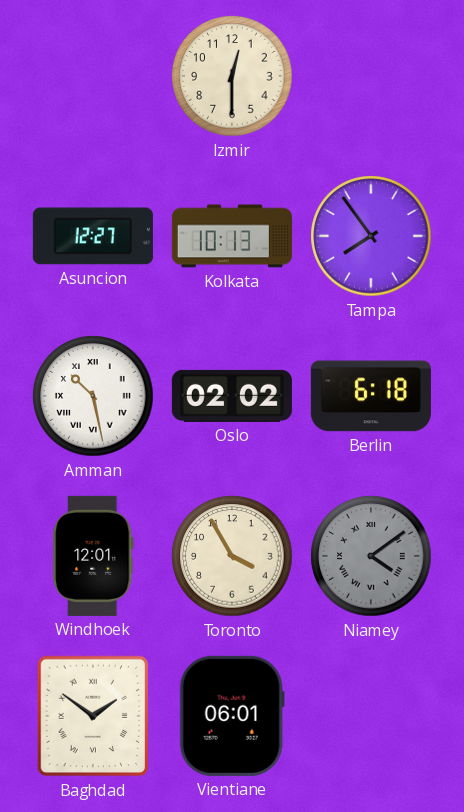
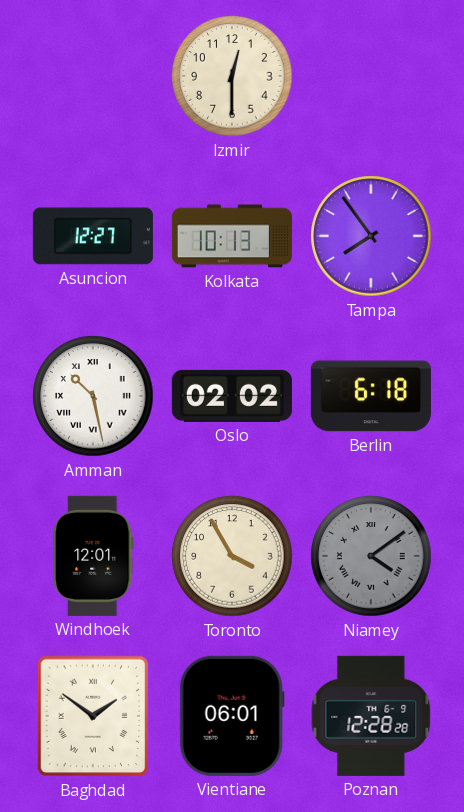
Poznan: none -> 12:28
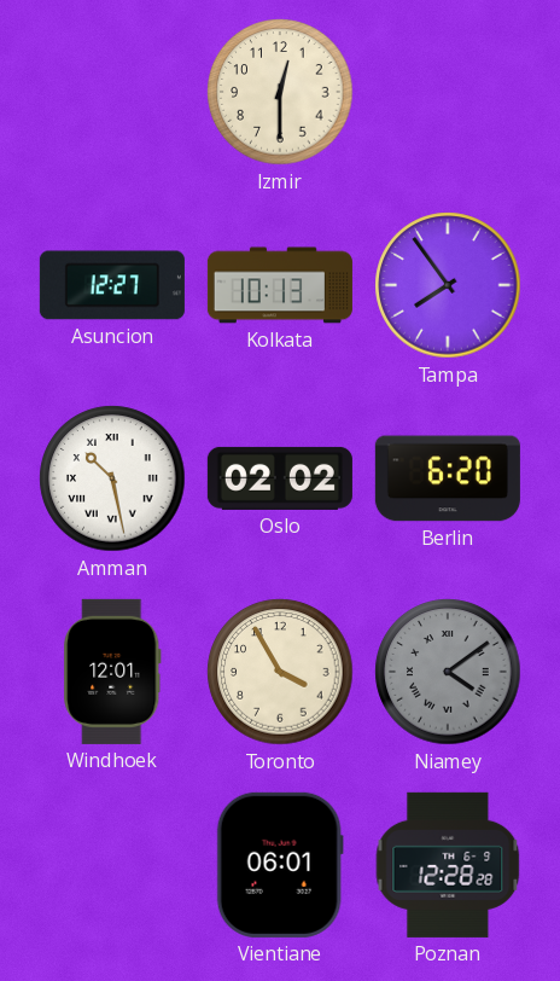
Berlin: 6:18 -> 6:20
Baghdad: 1:51 -> none
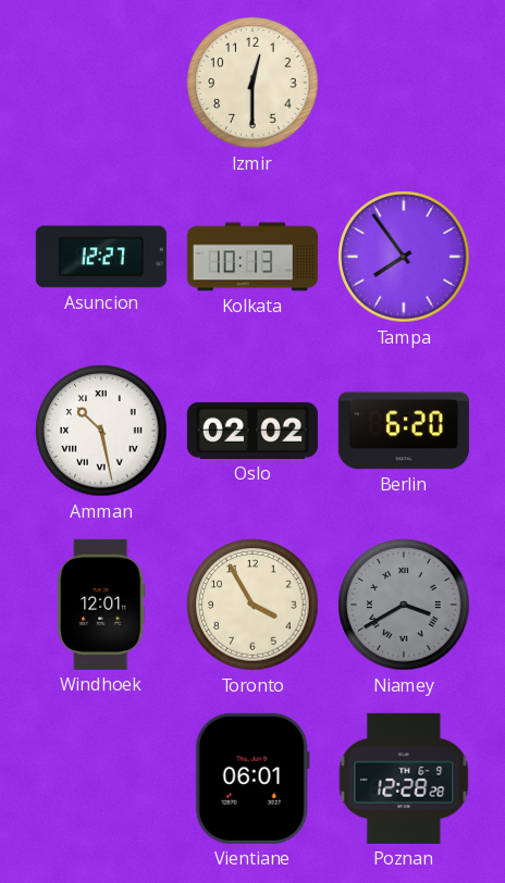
Niamey: 4:09 -> 3:40
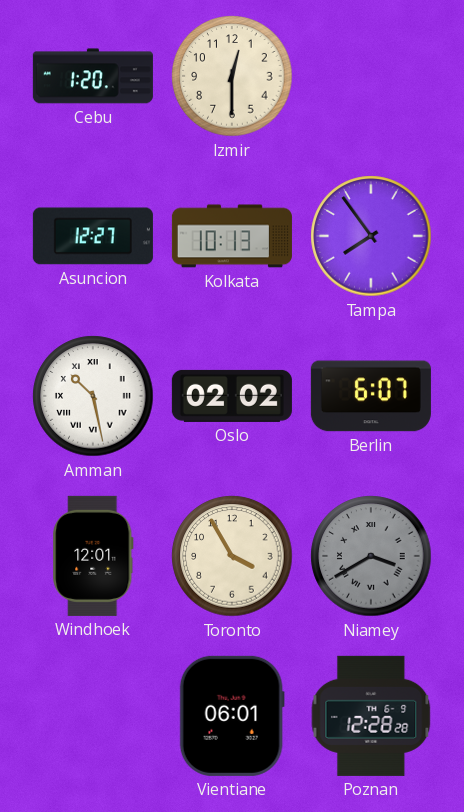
Cebu: none -> 1:20
Berlin: 6:20 -> 6:07
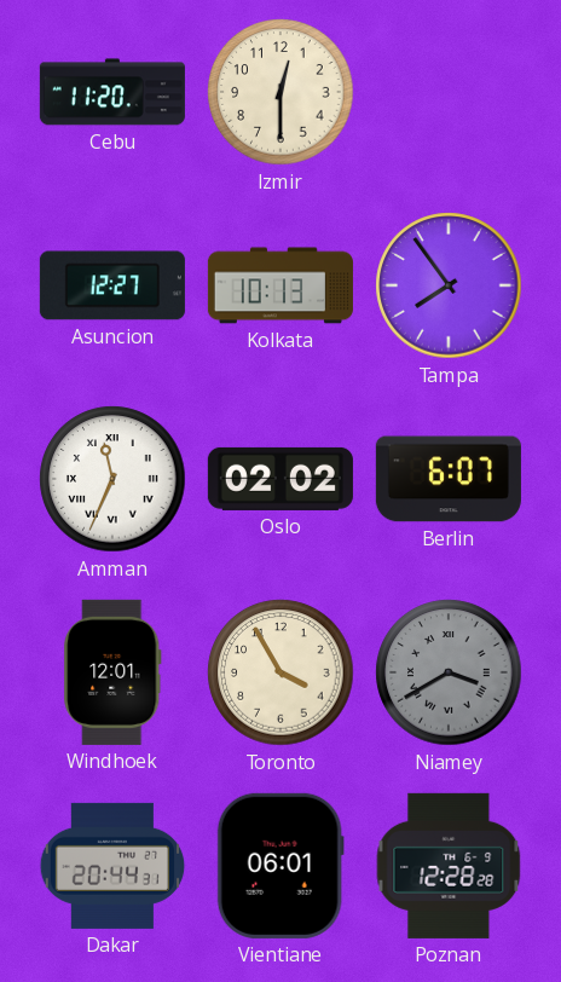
Cebu: 1:20 -> 11:20
Amman: 10:28 -> 11:34
Dakar: none -> 20:44
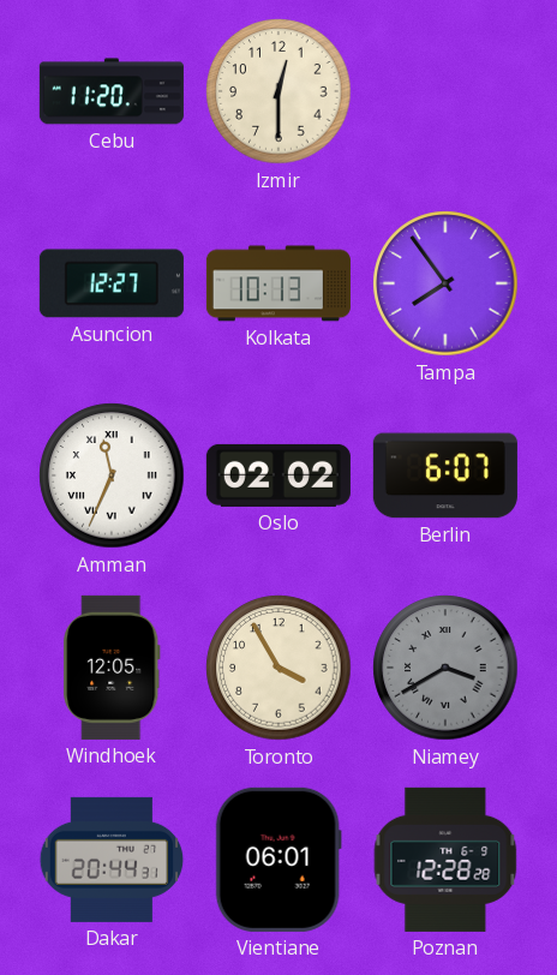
Windhoek: 12:01 -> 12:05
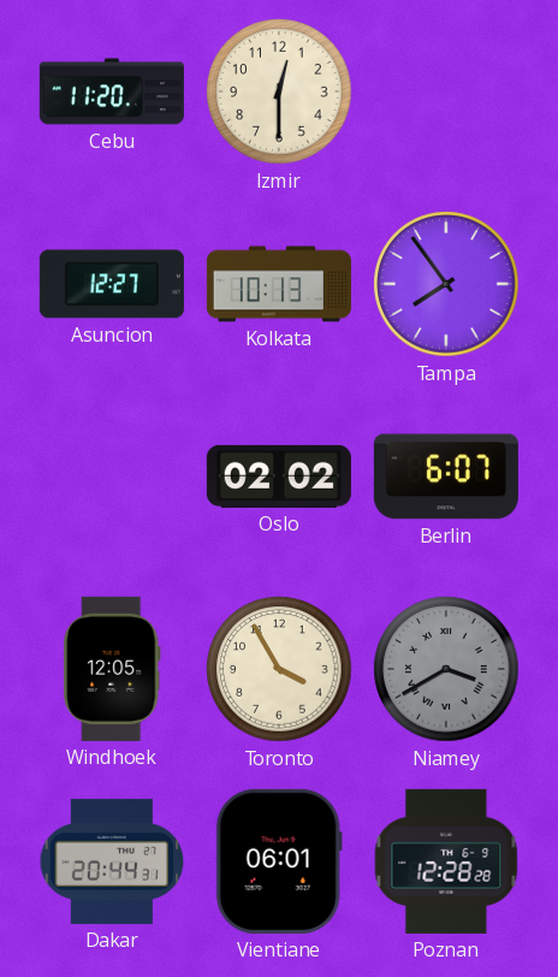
Amman: 11:34 -> none
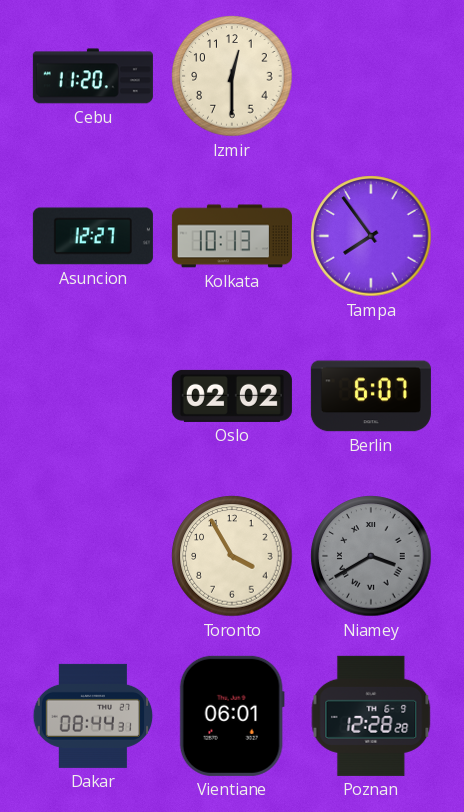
Windhoek: 12:05 -> none
Dakar: 20:44 -> 08:44
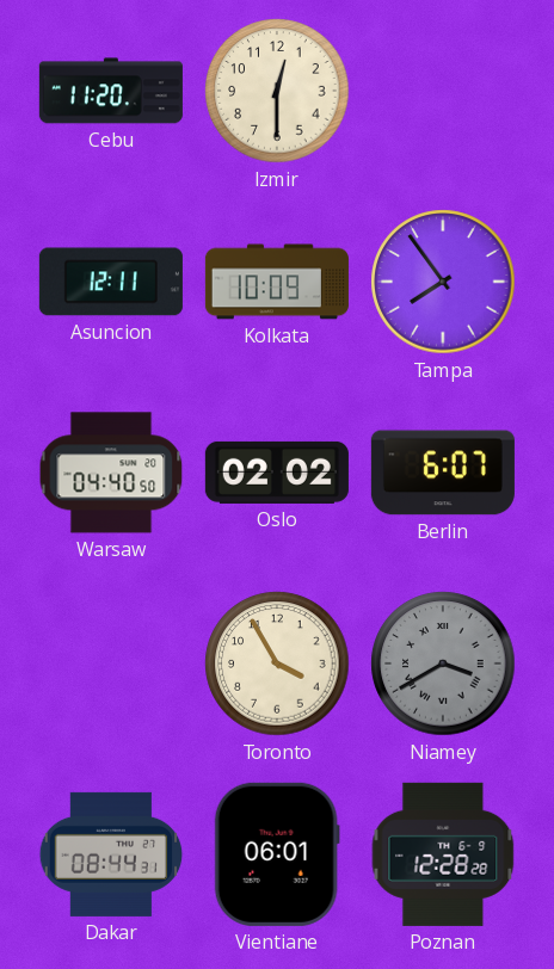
Asuncion: 12:27 -> 12:11
Kolkata: 10:13 -> 10:09
Warsaw: none -> 04:40
